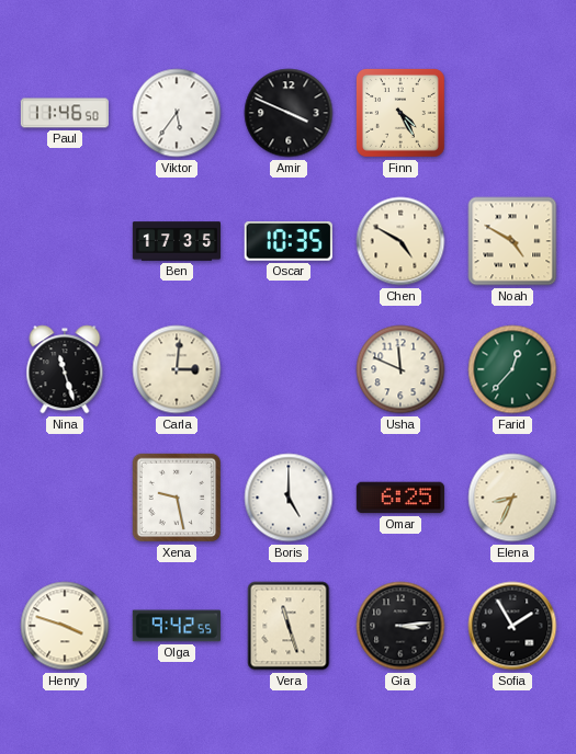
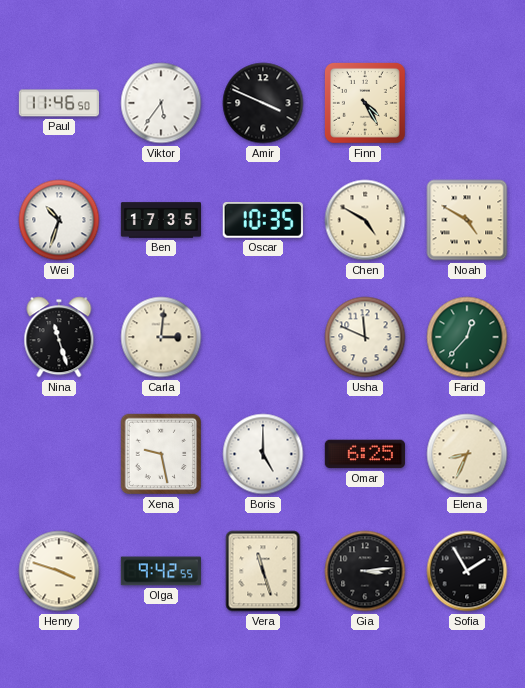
Wei: none -> 10:33
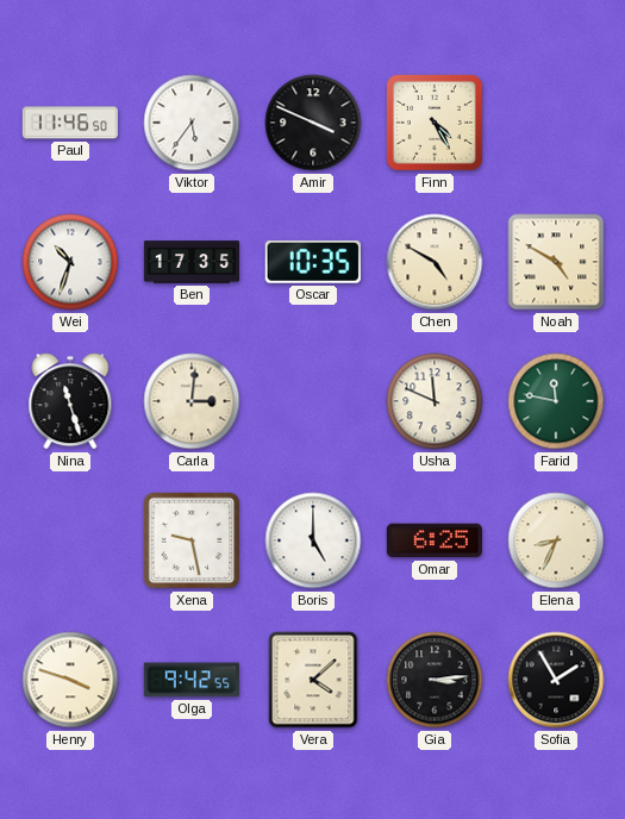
Farid: 12:37 -> 11:47
Vera: 11:27 -> 4:08
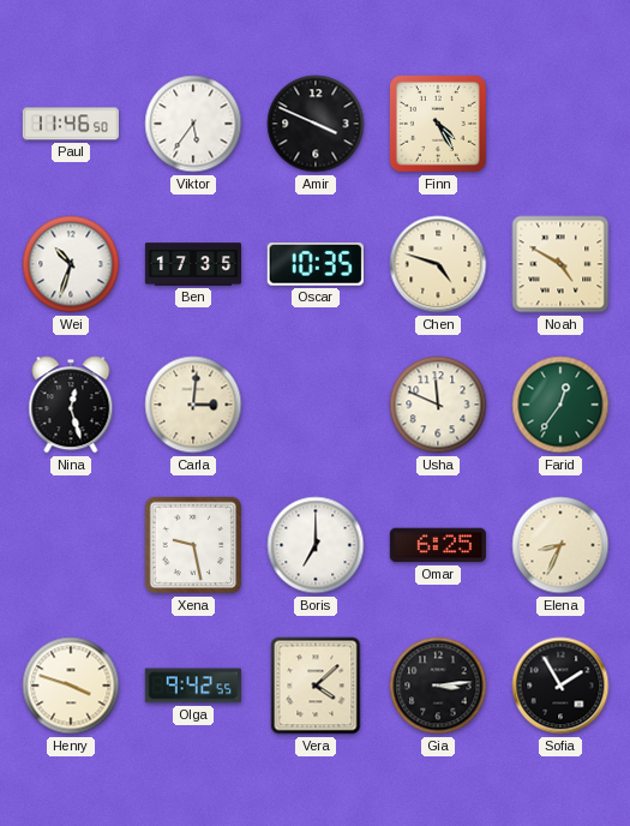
Chen: 4:50 -> 4:48
Nina: 11:27 -> 12:27
Farid: 11:47 -> 12:36
Boris: 5:00 -> 7:00
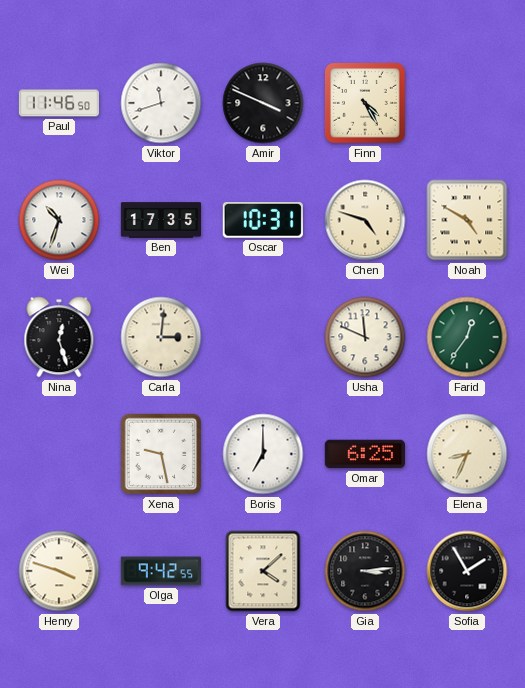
Viktor: 5:36 -> 11:42
Oscar: 10:35 -> 10:31
